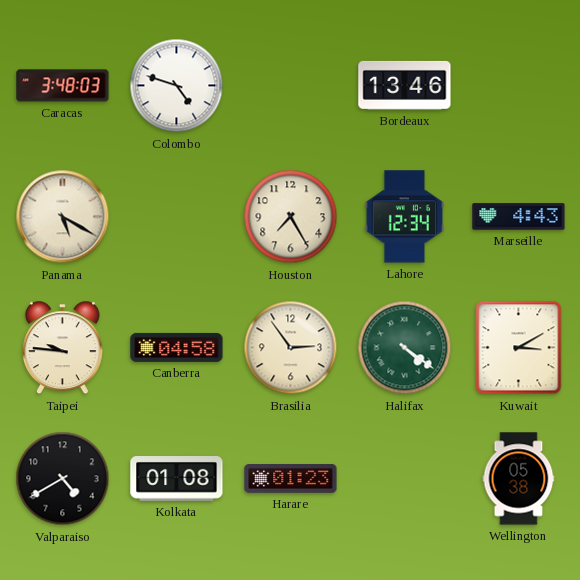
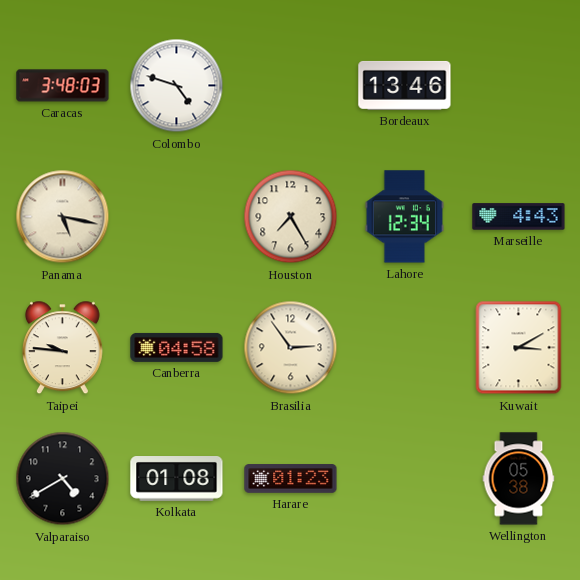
Panama: 5:20 -> 5:17
Halifax: 4:21 -> none
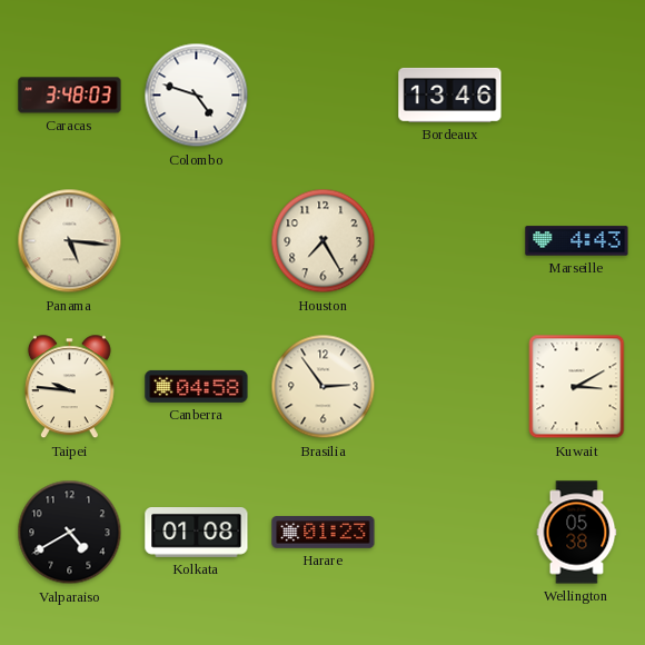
Panama: 5:17 -> 5:16
Lahore: 12:34 -> none
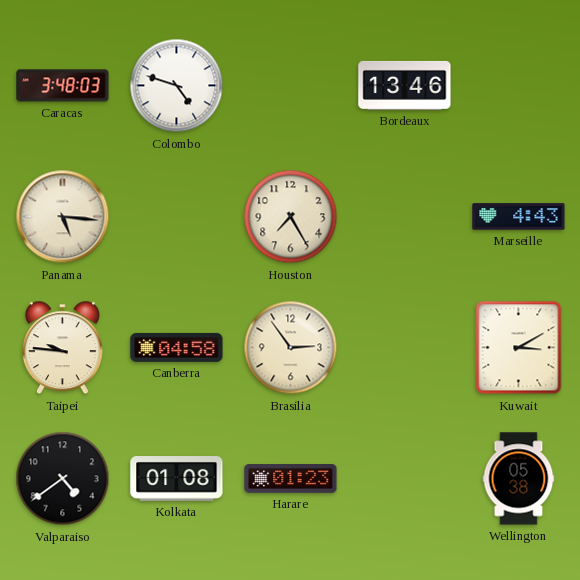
Valparaiso: 4:40 -> 4:39
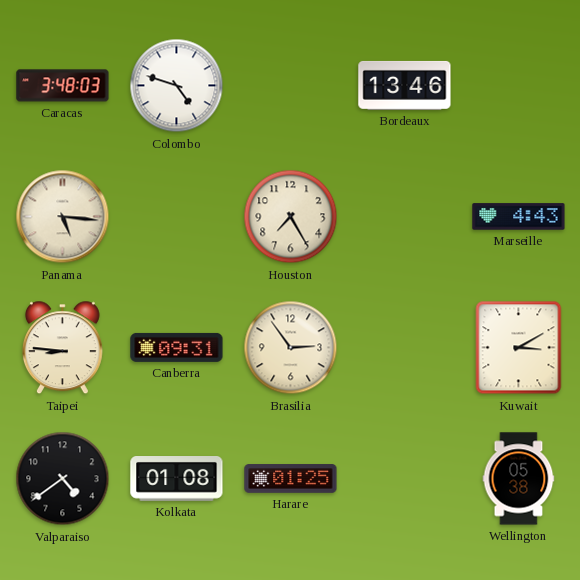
Taipei: 9:46 -> 8:46
Canberra: 04:58 -> 09:31
Harare: 01:23 -> 01:25
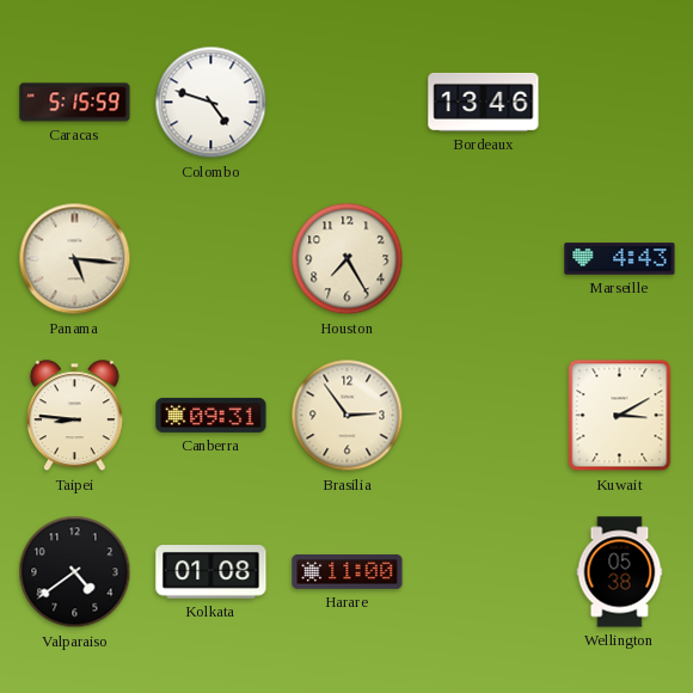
Caracas: 3:48 -> 5:15
Harare: 01:25 -> 11:00
